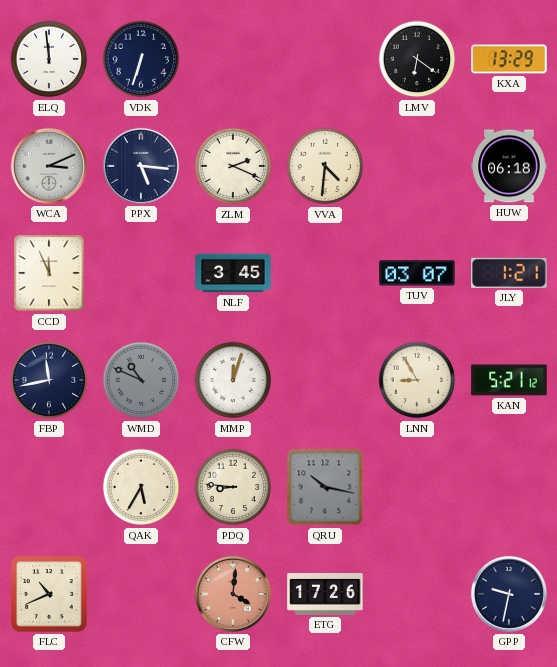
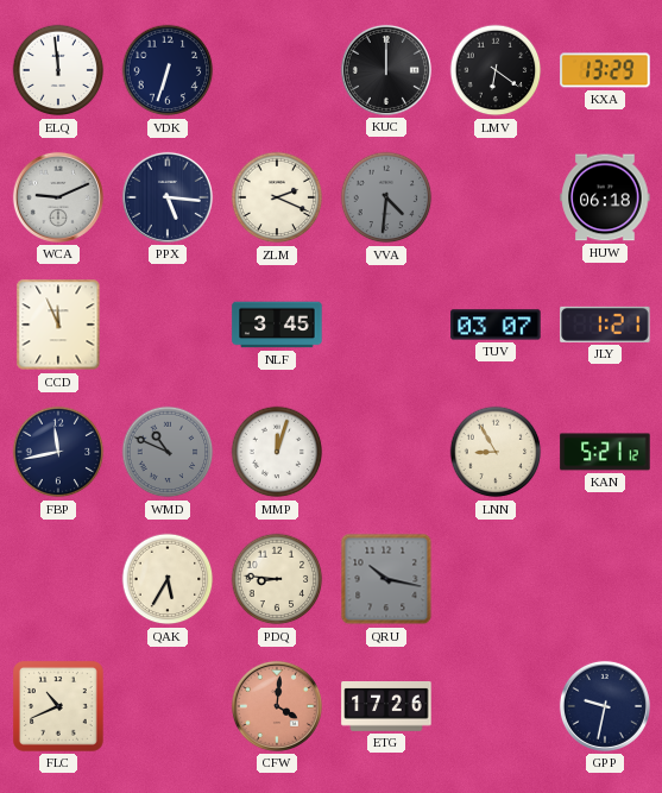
KUC: none -> 12:00
WCA: 3:11 -> 9:11
VVA dial: cream -> grey
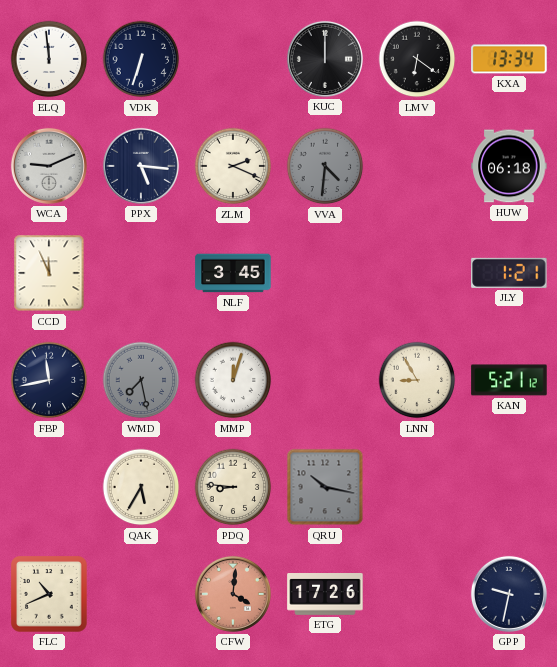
KXA: 13:29 -> 13:34
TUV: 03:07 -> none
WMD: 10:49 -> 7:28
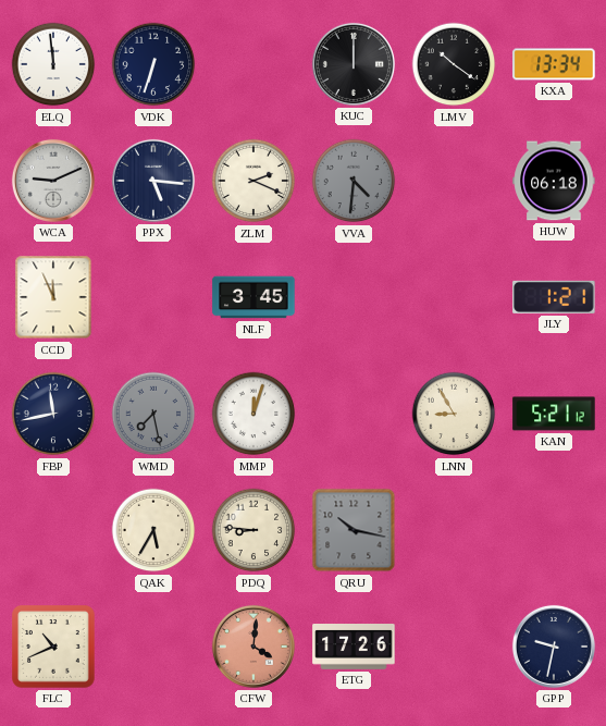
LMV: 6:21 -> 10:21
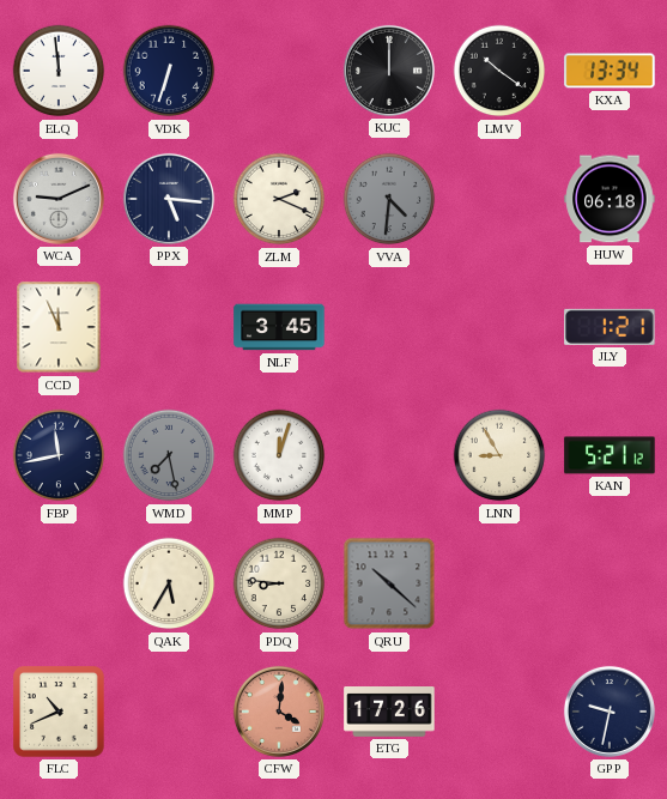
QRU: 10:17 -> 10:22
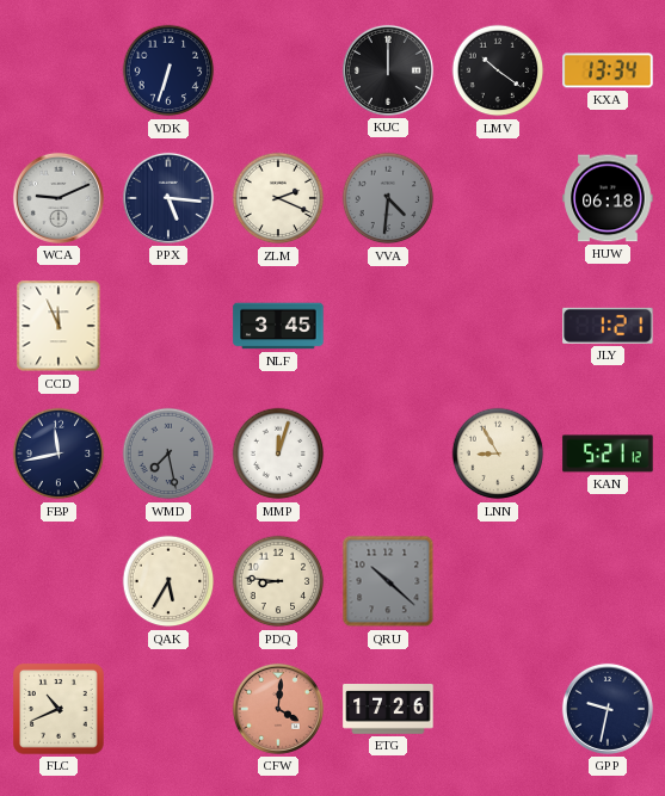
ELQ: 11:59 -> none
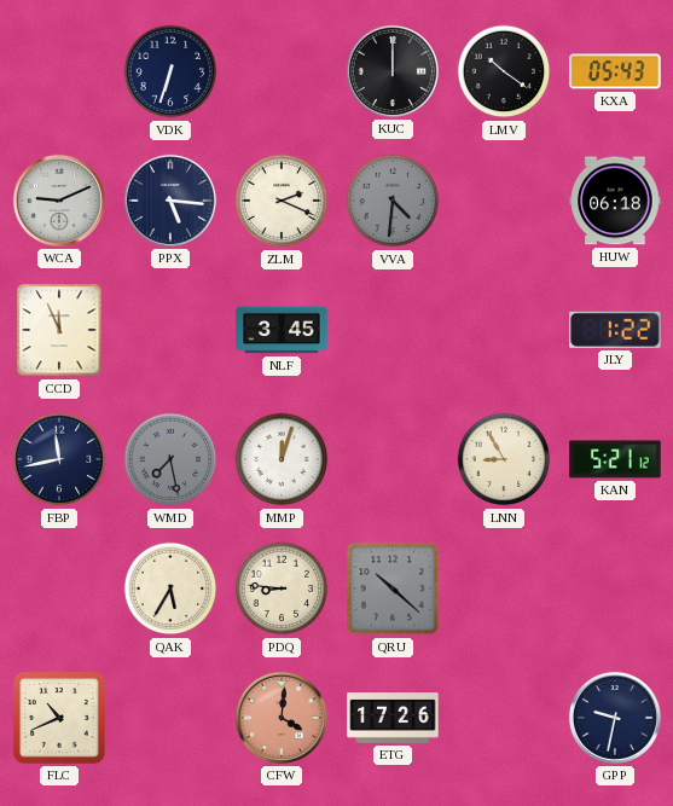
KXA: 13:34 -> 05:43
JLY: 1:21 -> 1:22
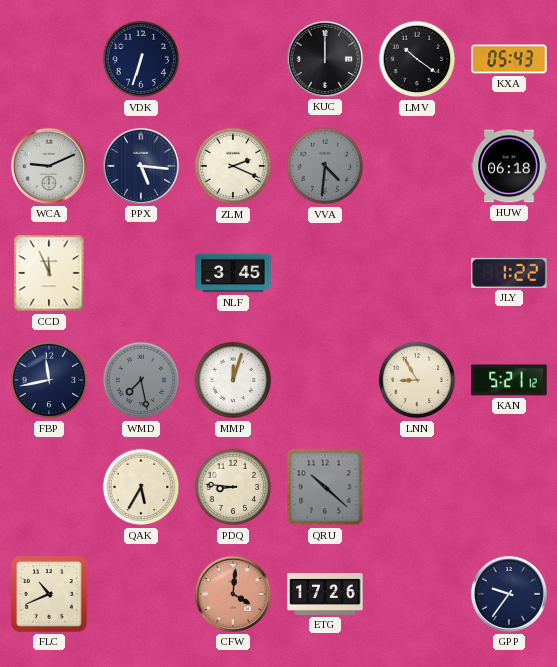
GPP: 9:32 -> 9:36
